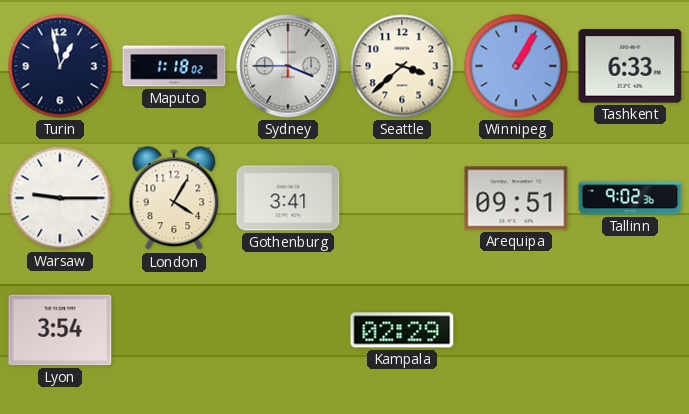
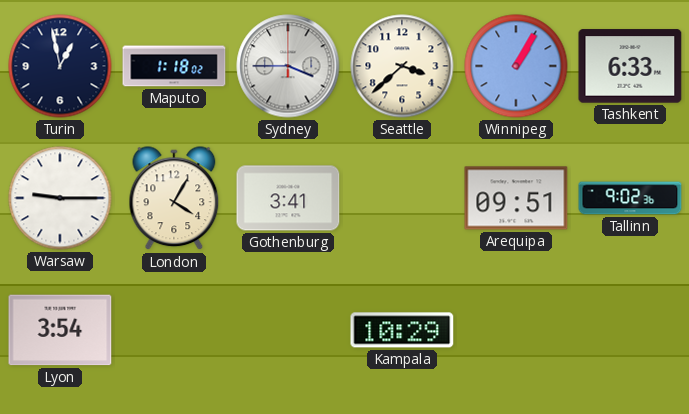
Kampala: 02:29 -> 10:29
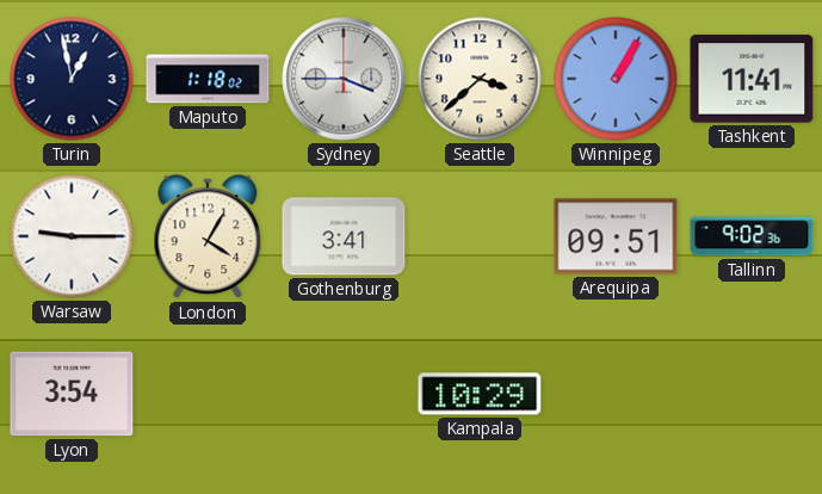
Tashkent: 6:33 -> 11:41
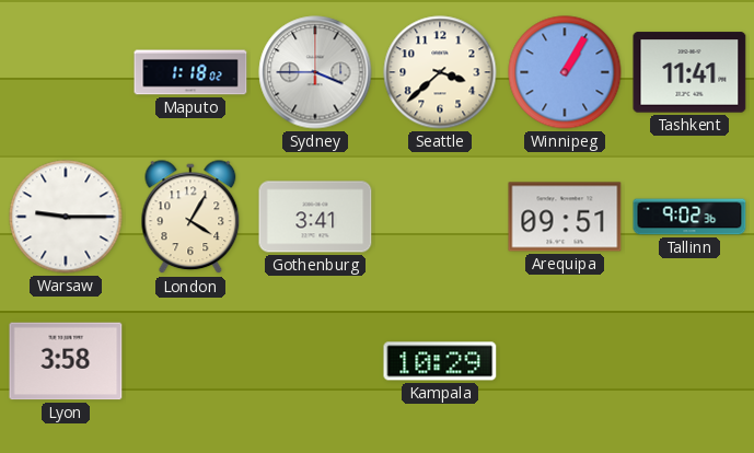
Turin: 12:58 -> none
Lyon: 3:54 -> 3:58
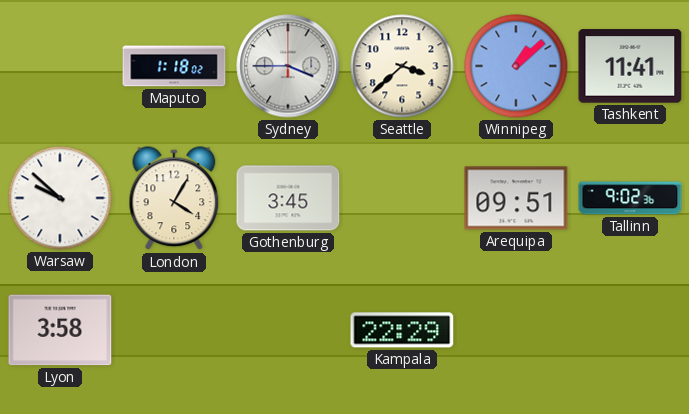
Winnipeg: 1:05 -> 1:08
Warsaw: 9:15 -> 9:52
Gothenburg: 3:41 -> 3:45
Kampala: 10:29 -> 22:29
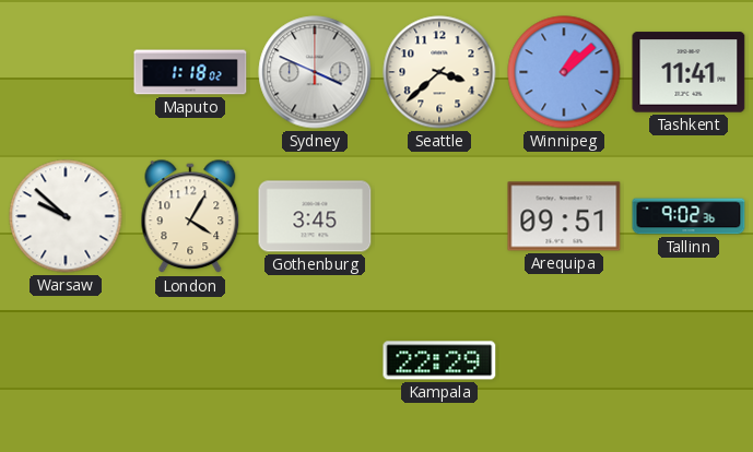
Sydney: 3:45 -> 3:49
Lyon: 3:58 -> none
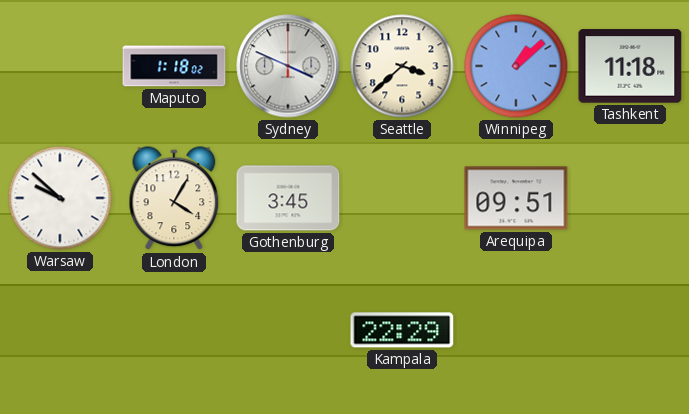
Tashkent: 11:41 -> 11:18
Tallinn: 9:02 -> none
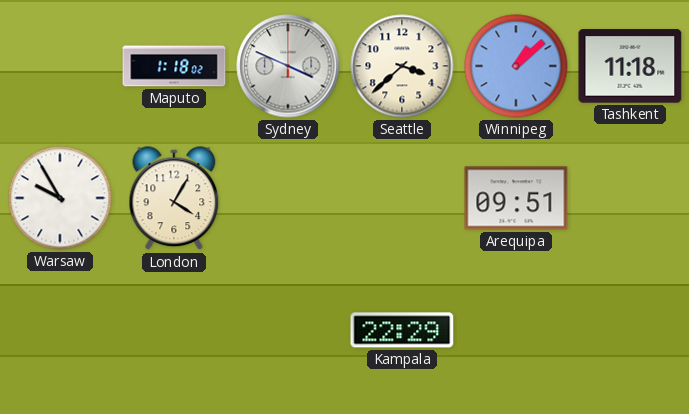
Warsaw: 9:52 -> 9:55
Gothenburg: 3:45 -> none
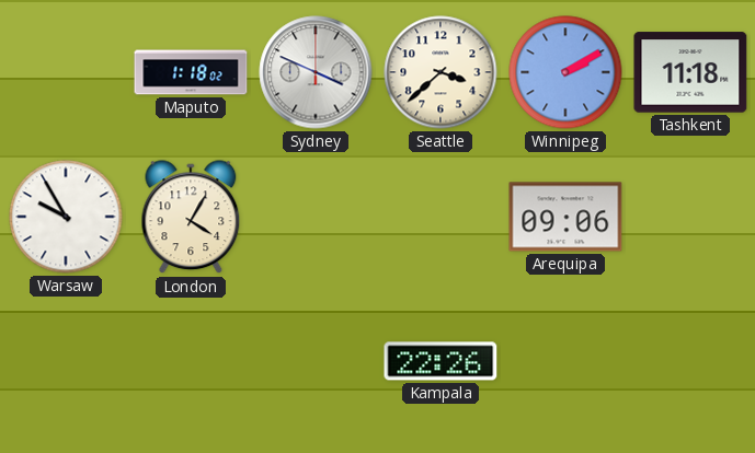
Winnipeg: 1:08 -> 2:10
Arequipa: 09:51 -> 09:06
Kampala: 22:29 -> 22:26
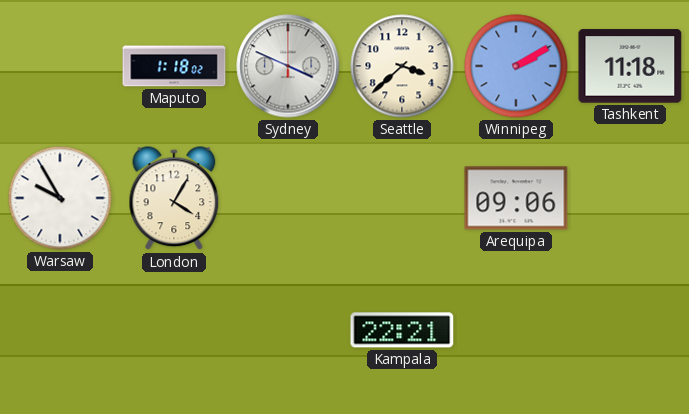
Kampala: 22:26 -> 22:21
